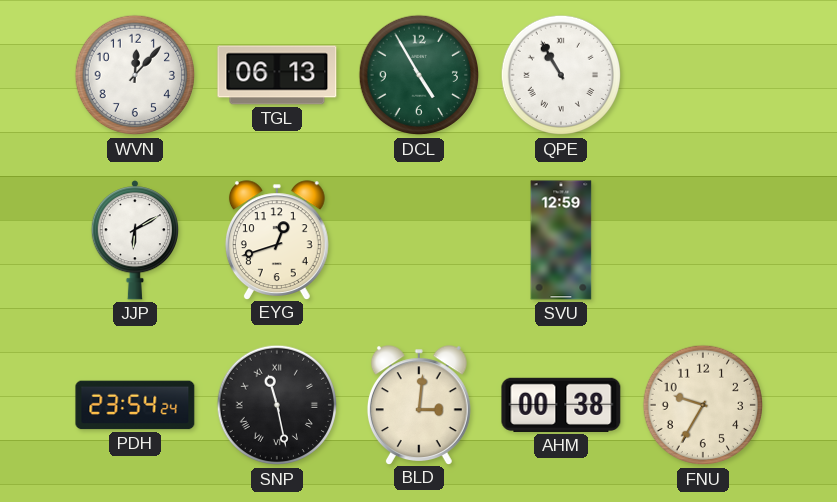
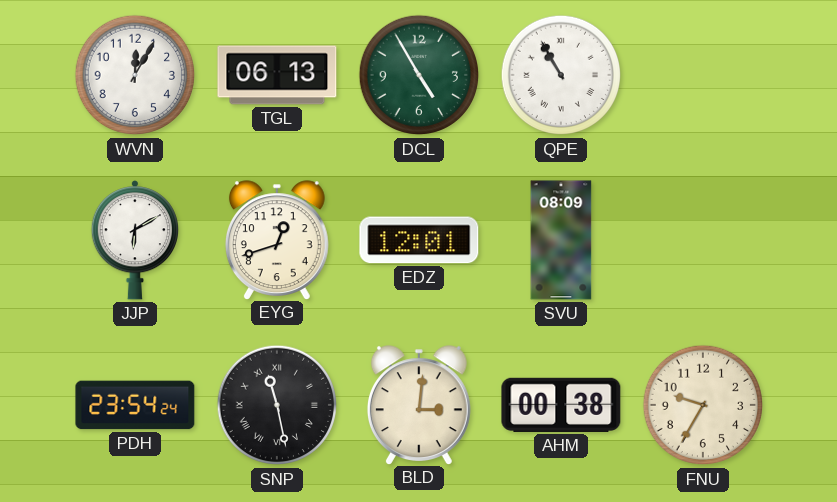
WVN: 12:07 -> 12:05
EDZ: none -> 12:01
SVU: 12:59 -> 08:09
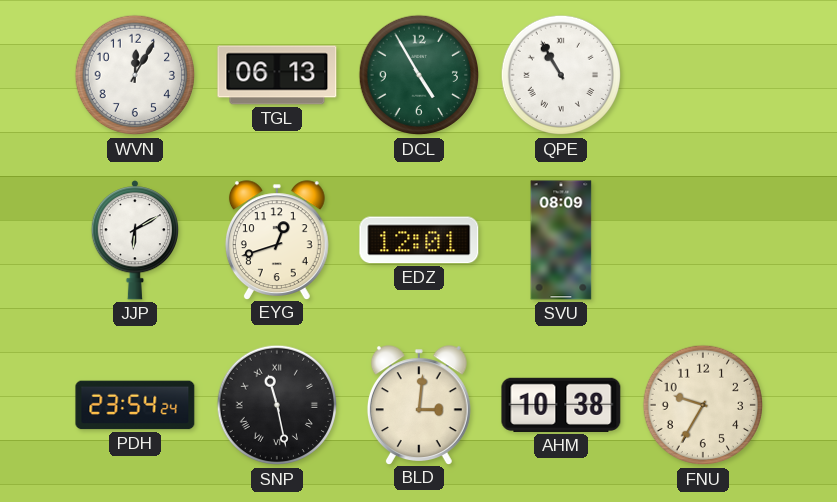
AHM: 00:38 -> 10:38
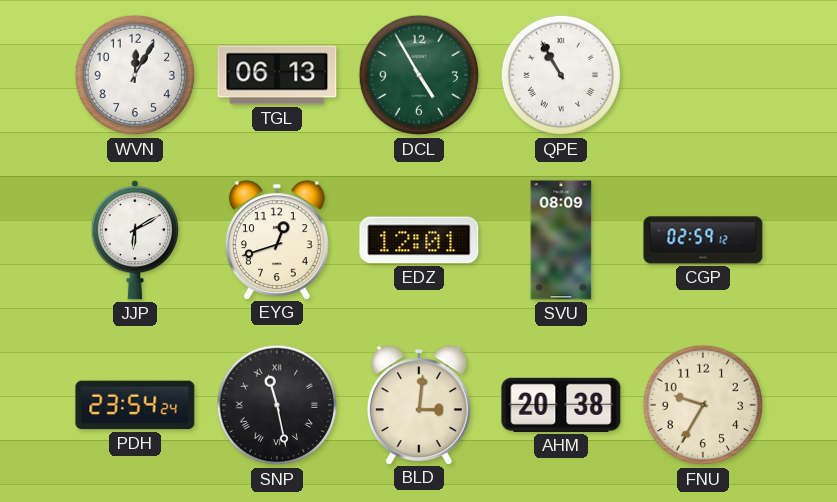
CGP: none -> 02:59
AHM: 10:38 -> 20:38
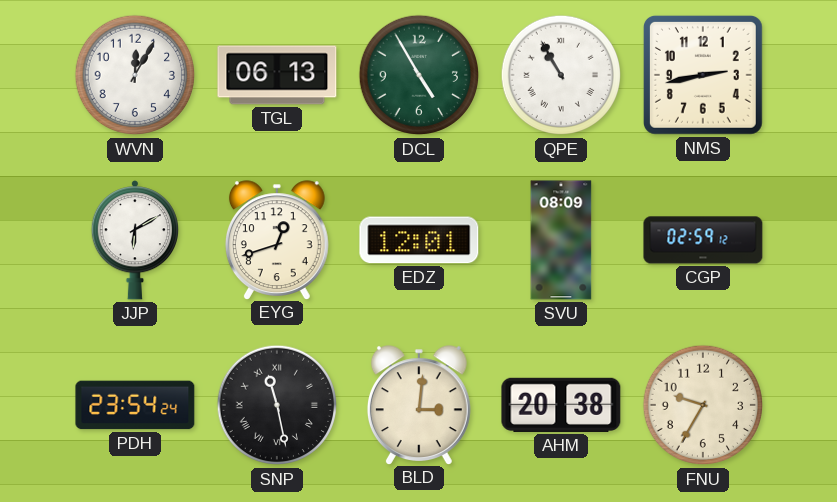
NMS: none -> 2:43
